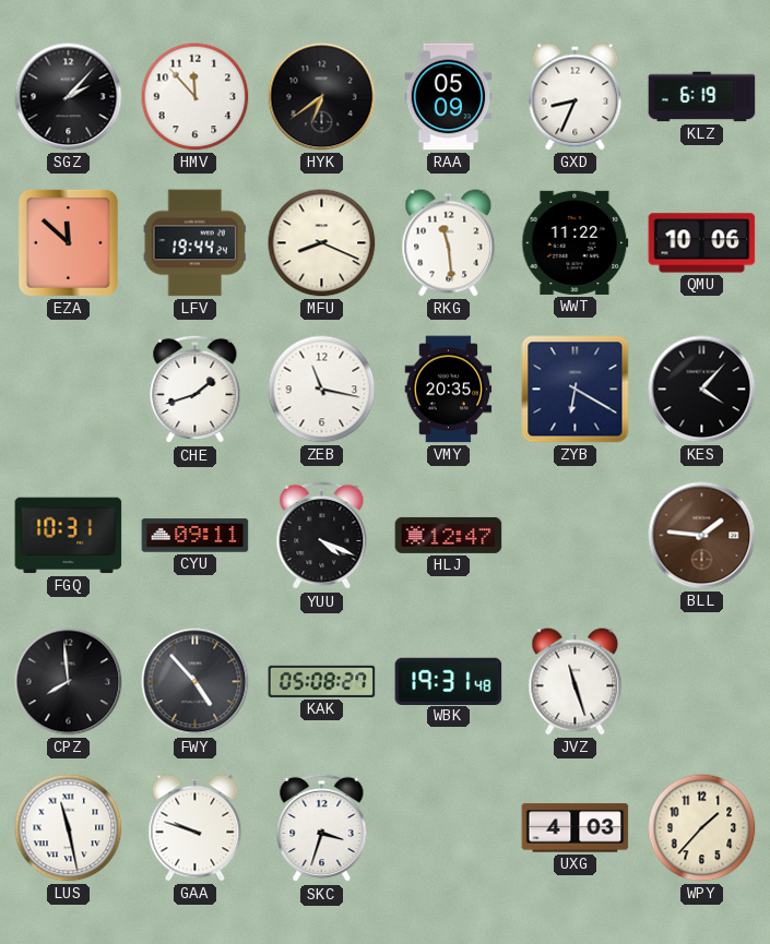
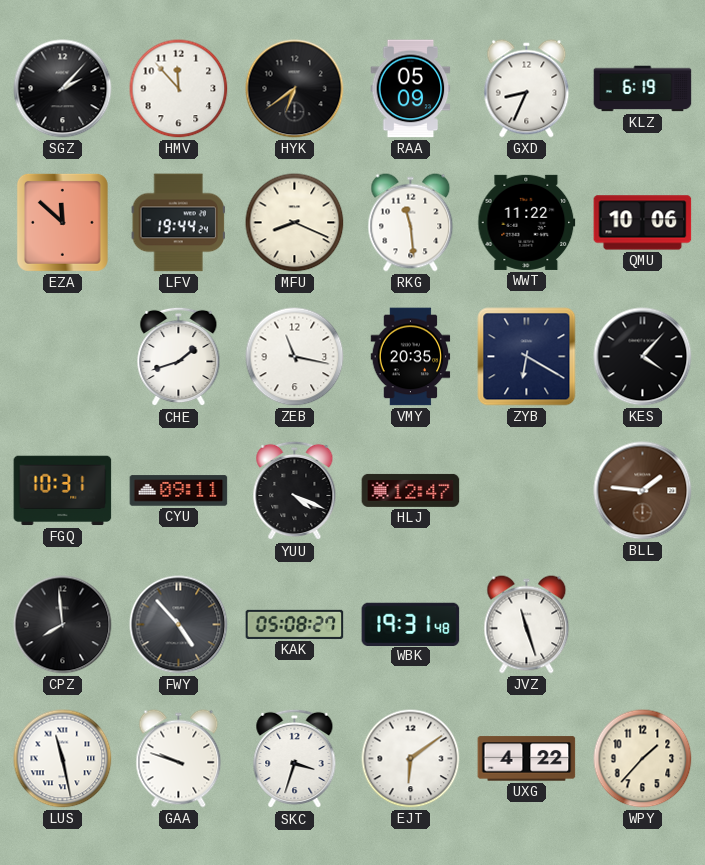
EJT: none -> 6:09
UXG: 4:03 -> 4:22
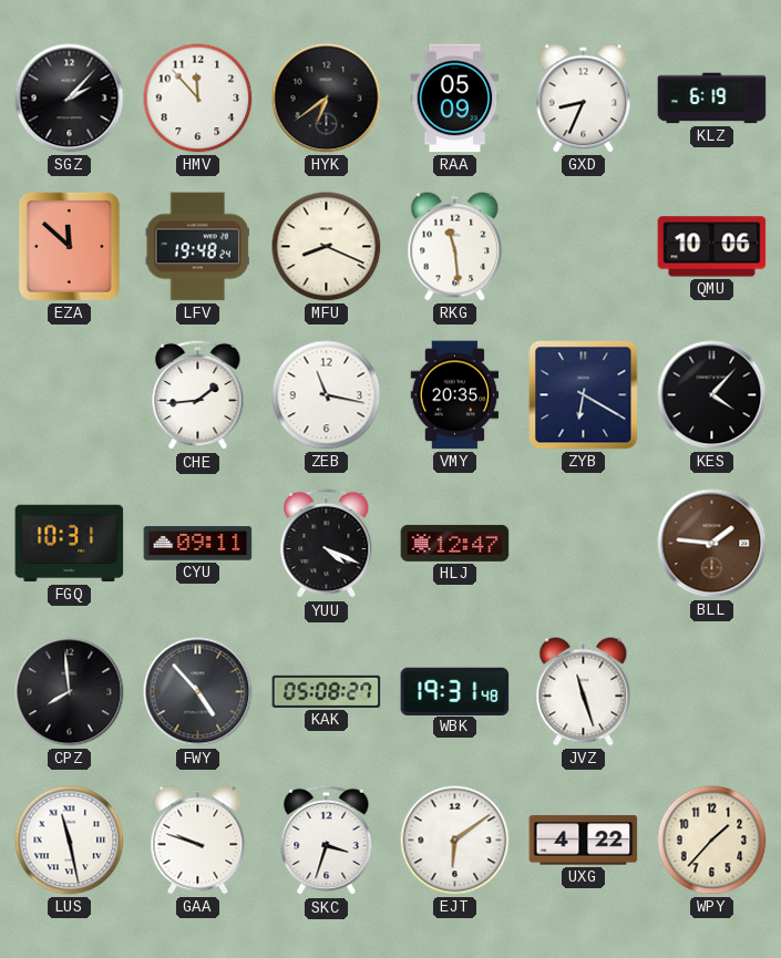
LFV: 19:44 -> 19:48
WWT: 11:22 -> none
CHE: 1:42 -> 1:44
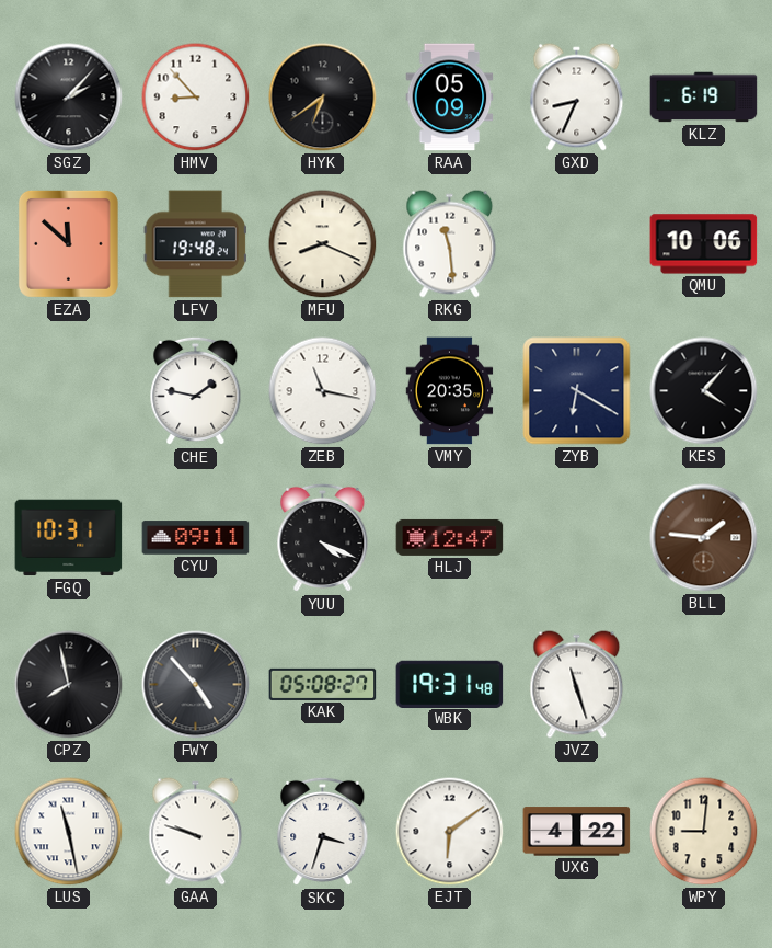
HMV: 11:53 -> 8:53
CHE: 1:44 -> 1:47
CPZ: 7:59 -> 7:58
WPY: 1:37 -> 9:01
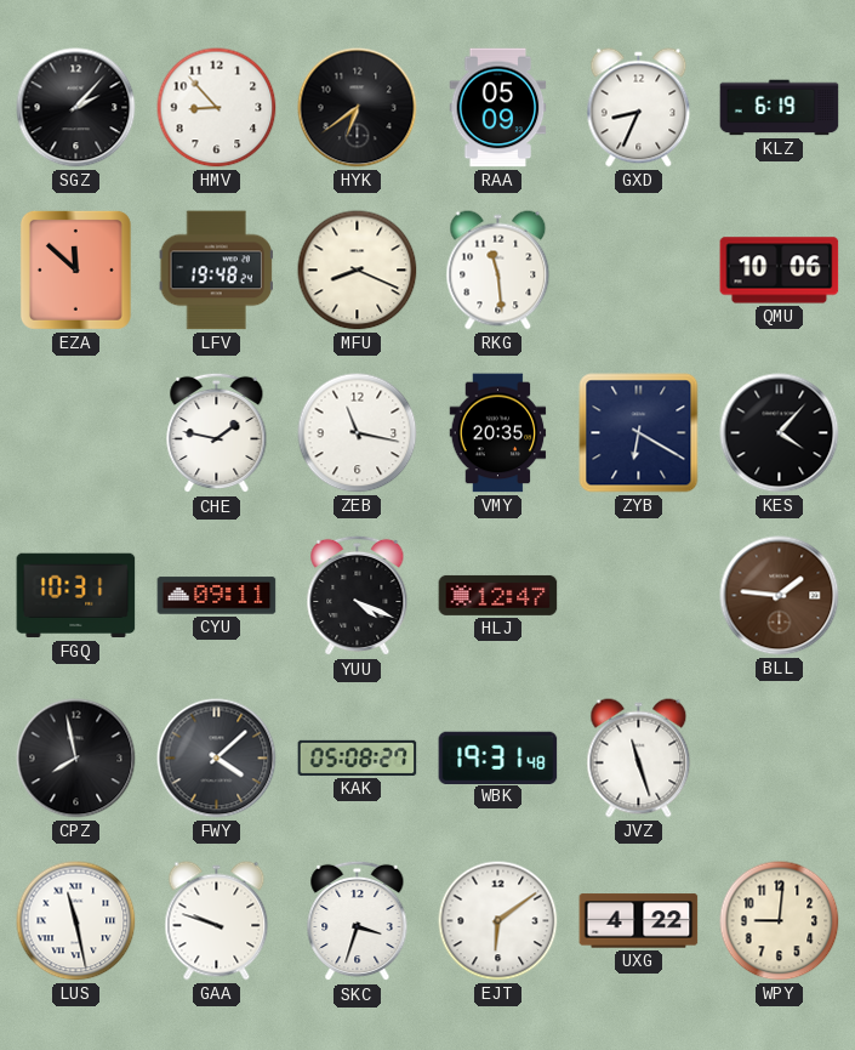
FWY: 4:53 -> 4:08
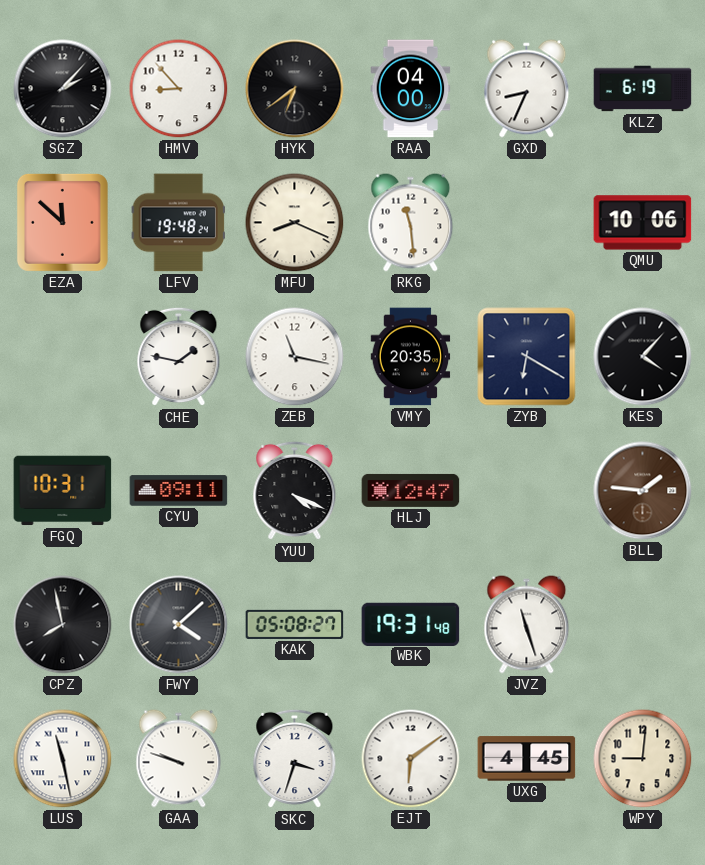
RAA: 05:09 -> 04:00
UXG: 4:22 -> 4:45
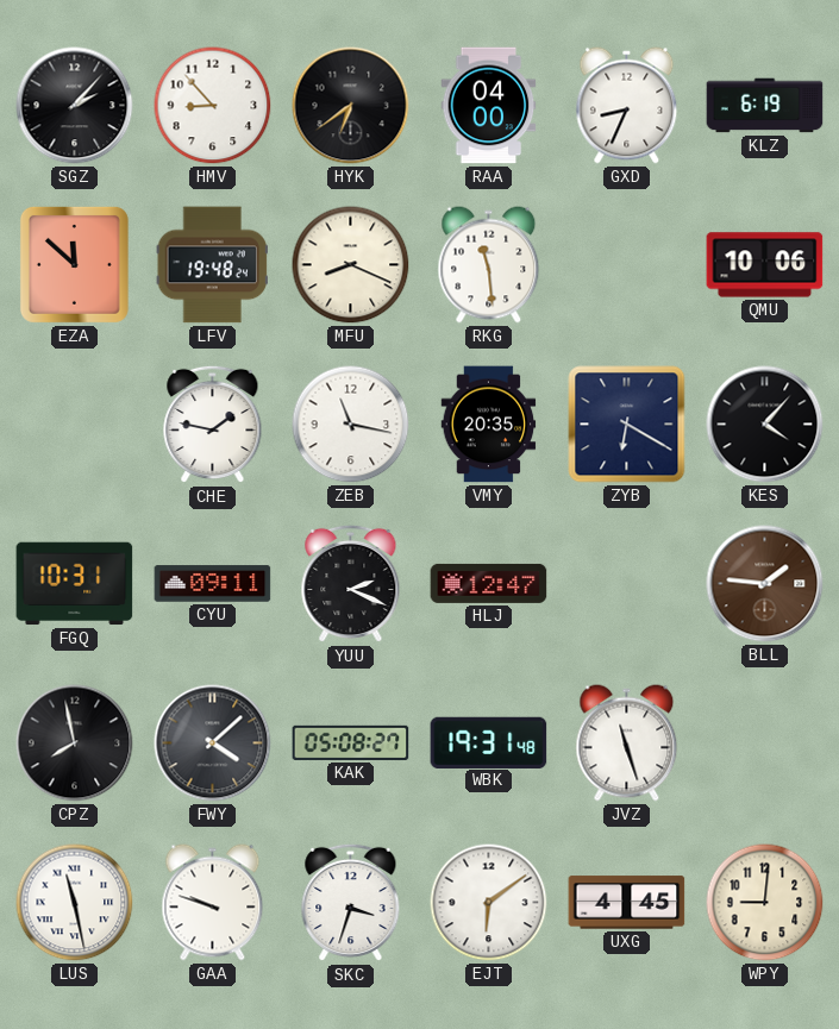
YUU: 4:19 -> 2:19
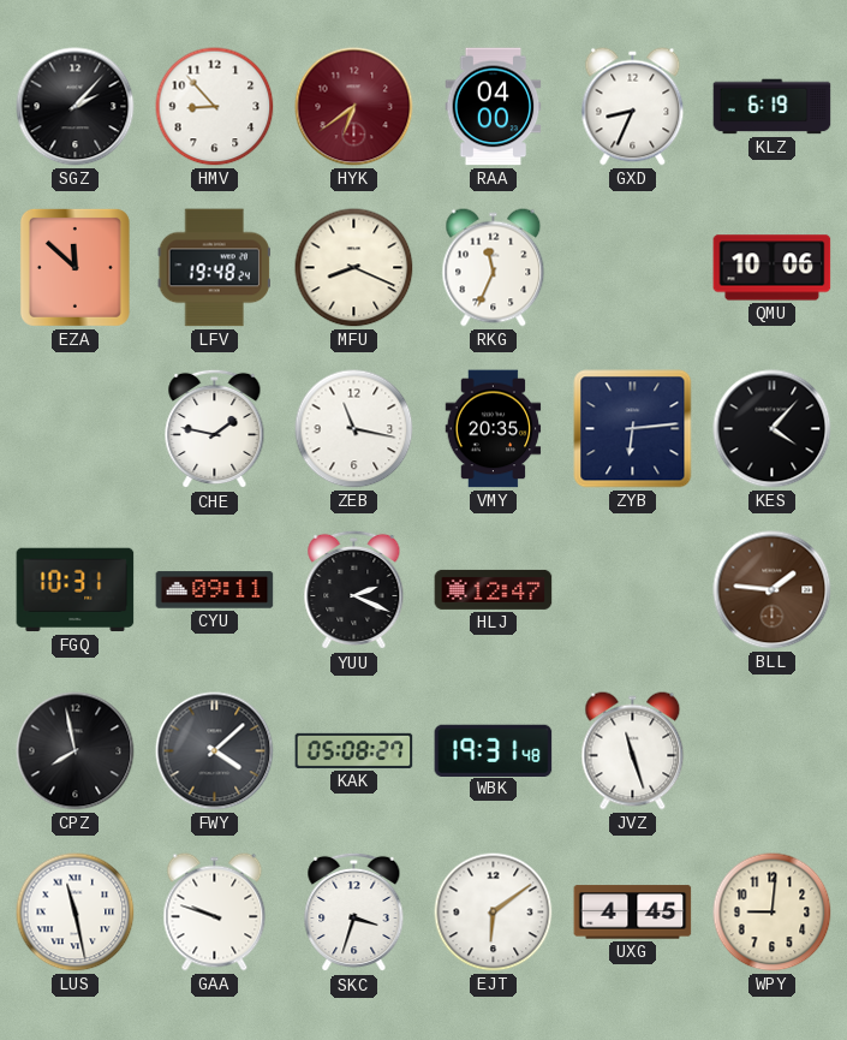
HYK dial: black -> burgundy
RKG: 11:29 -> 11:34
ZYB: 6:20 -> 6:14
